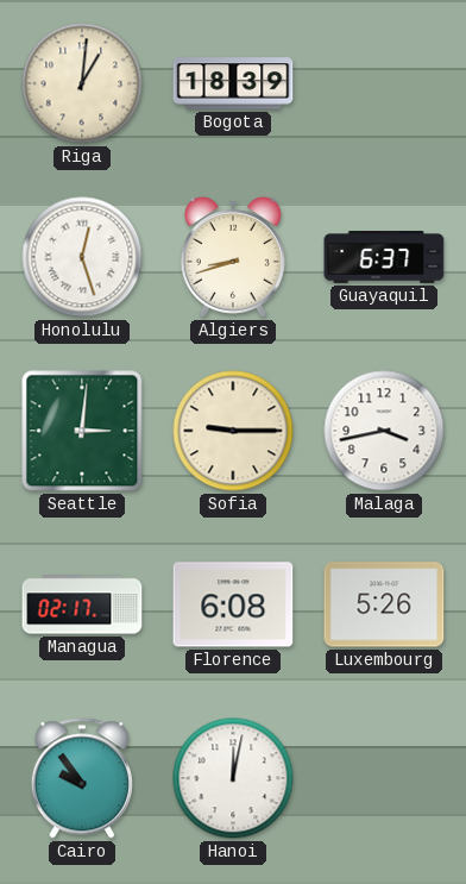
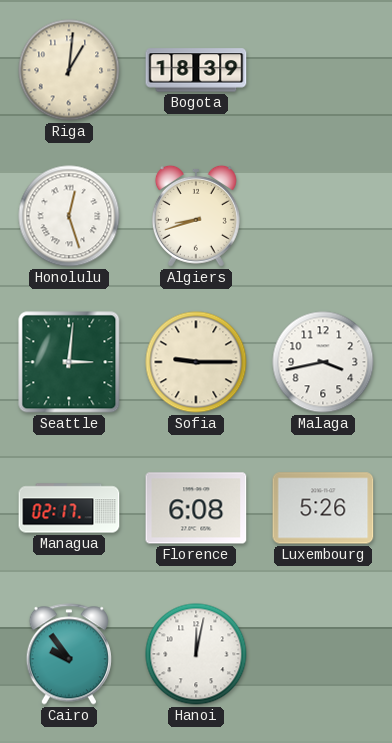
Guayaquil: 6:37 -> none
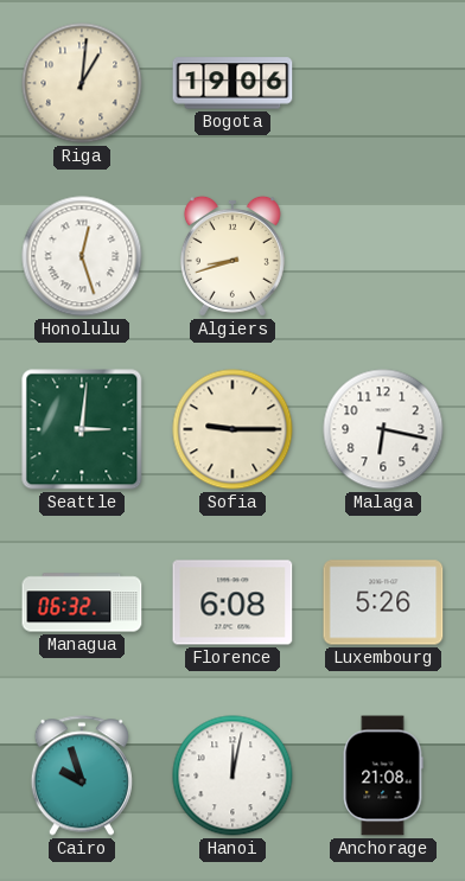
Bogota: 18:39 -> 19:06
Malaga: 3:43 -> 6:17
Managua: 02:17 -> 06:32
Cairo: 9:54 -> 9:57
Anchorage: none -> 21:08
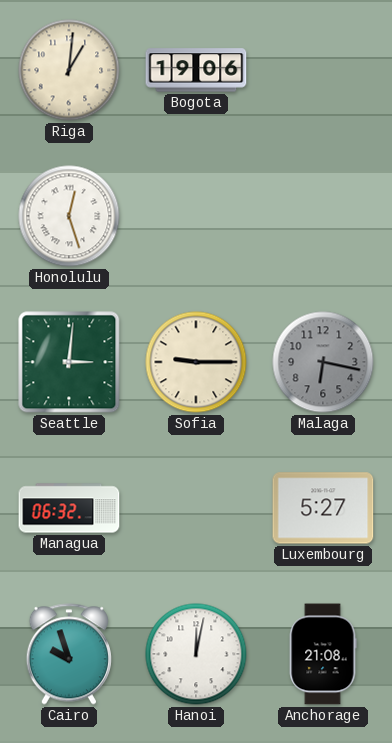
Algiers: 8:42 -> none
Malaga dial: white -> grey
Florence: 6:08 -> none
Luxembourg: 5:26 -> 5:27
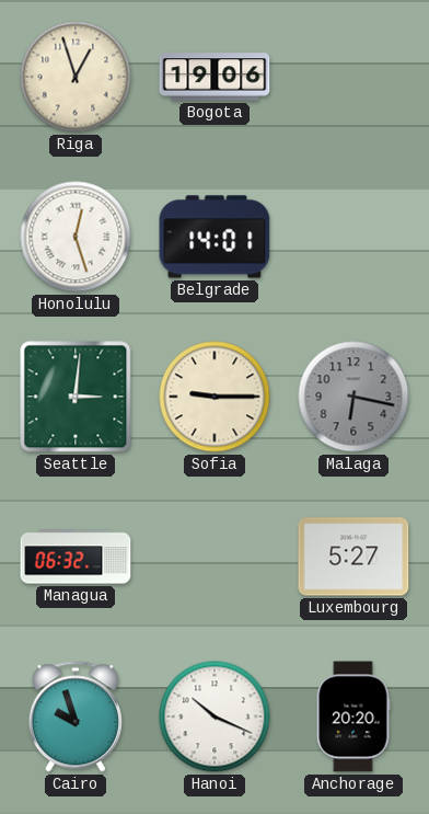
Riga: 1:01 -> 12:57
Belgrade: none -> 14:01
Hanoi: 12:02 -> 10:19
Anchorage: 21:08 -> 20:20
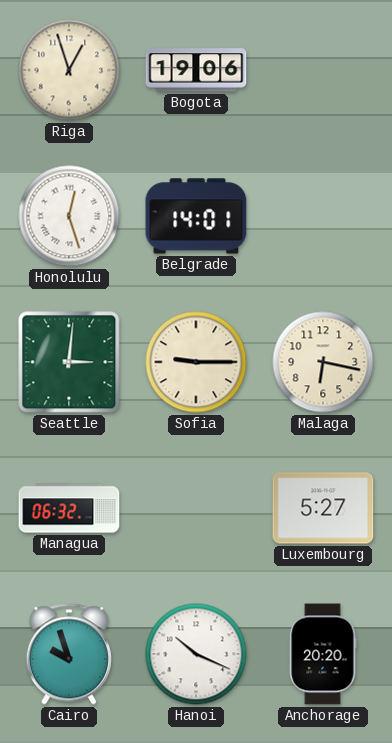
Malaga dial: grey -> cream
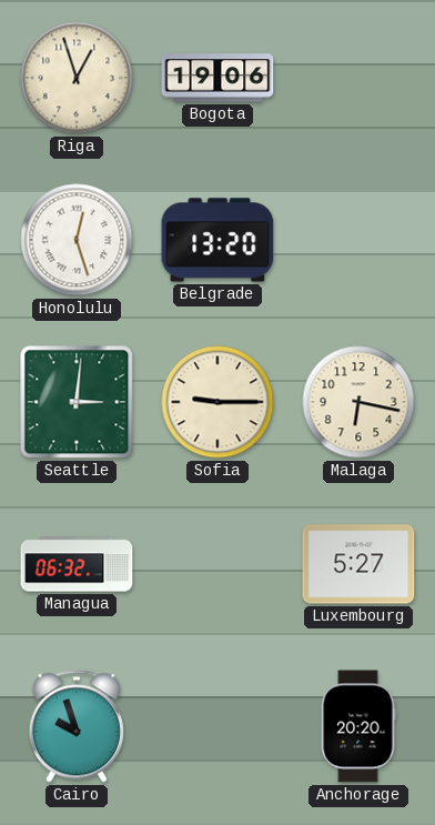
Belgrade: 14:01 -> 13:20
Hanoi: 10:19 -> none
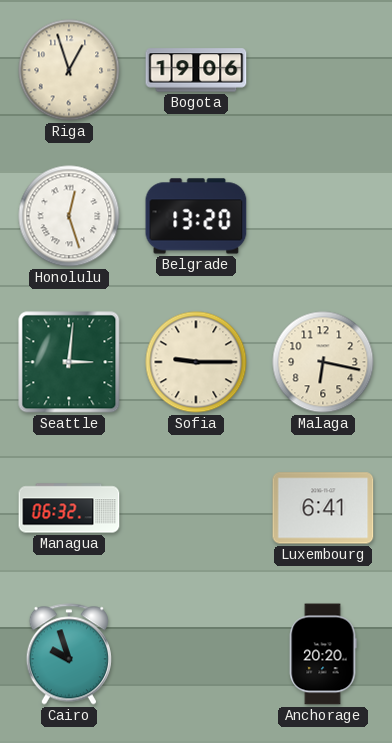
Luxembourg: 5:27 -> 6:41
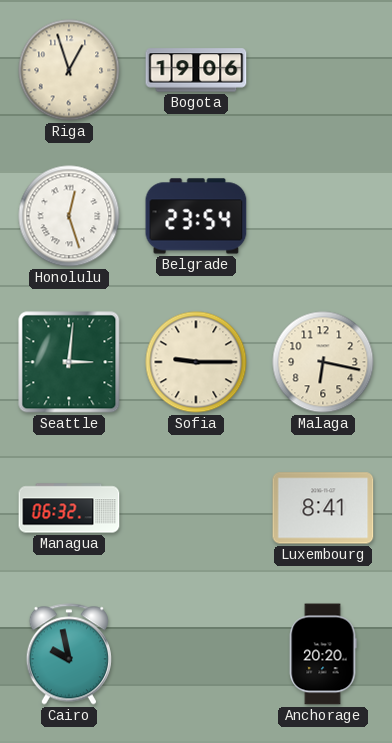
Belgrade: 13:20 -> 23:54
Luxembourg: 6:41 -> 8:41
Cairo: 9:57 -> 9:58
